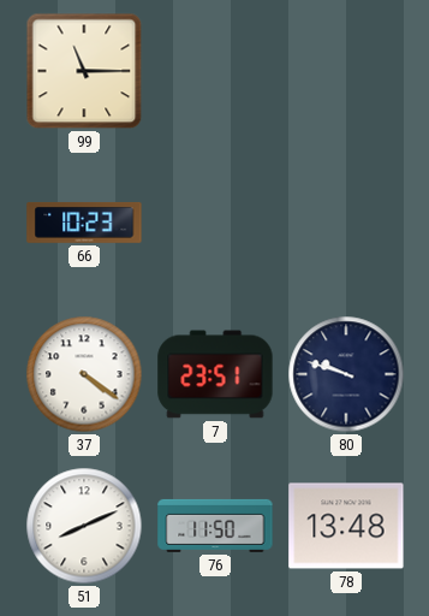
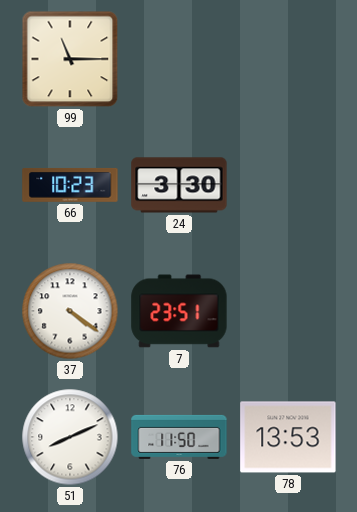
24: none -> 3:30
80: 9:48 -> none
78: 13:48 -> 13:53
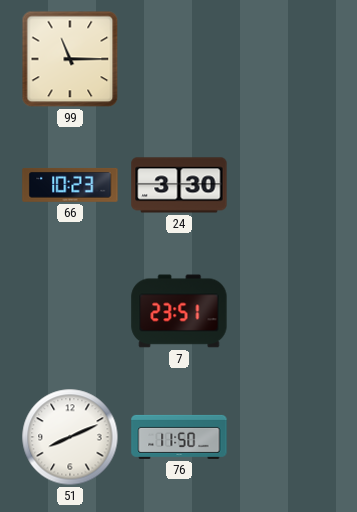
37: 4:21 -> none
78: 13:53 -> none
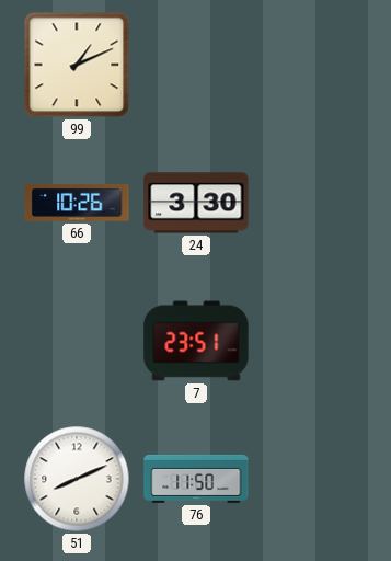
99: 11:15 -> 1:11
66: 10:23 -> 10:26
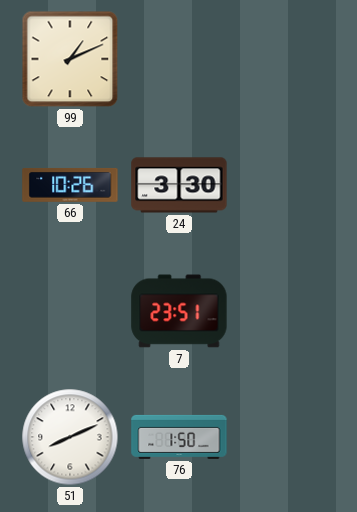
76: 11:50 -> 1:50
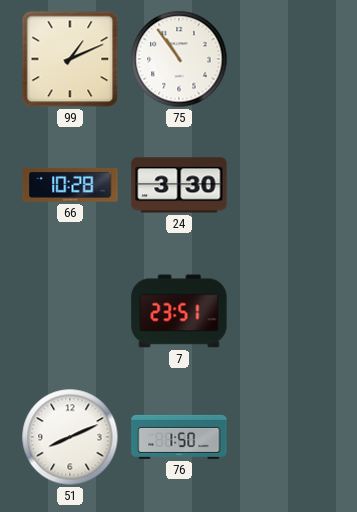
75: none -> 10:54
66: 10:26 -> 10:28
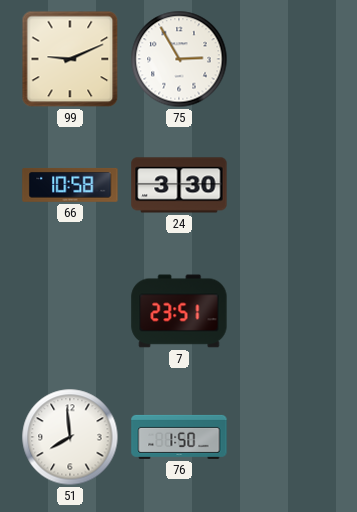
99: 1:11 -> 9:11
75: 10:54 -> 2:55
66: 10:28 -> 10:58
51: 8:11 -> 7:59
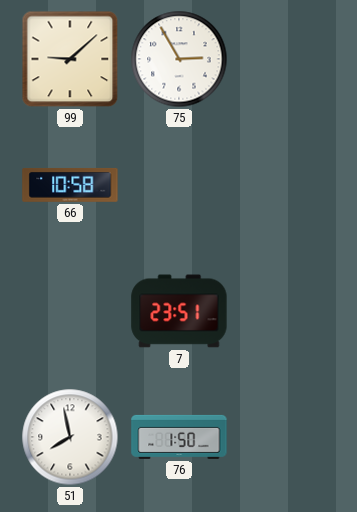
99: 9:11 -> 9:08
24: 3:30 -> none
51: 7:59 -> 7:58
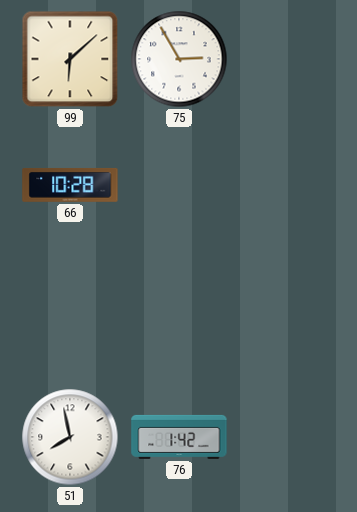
99: 9:08 -> 6:08
66: 10:58 -> 10:28
7: 23:51 -> none
76: 1:50 -> 1:42
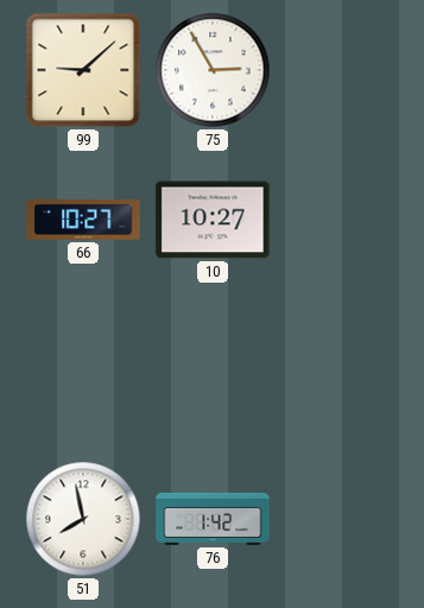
99: 6:08 -> 9:08
66: 10:28 -> 10:27
10: none -> 10:27
